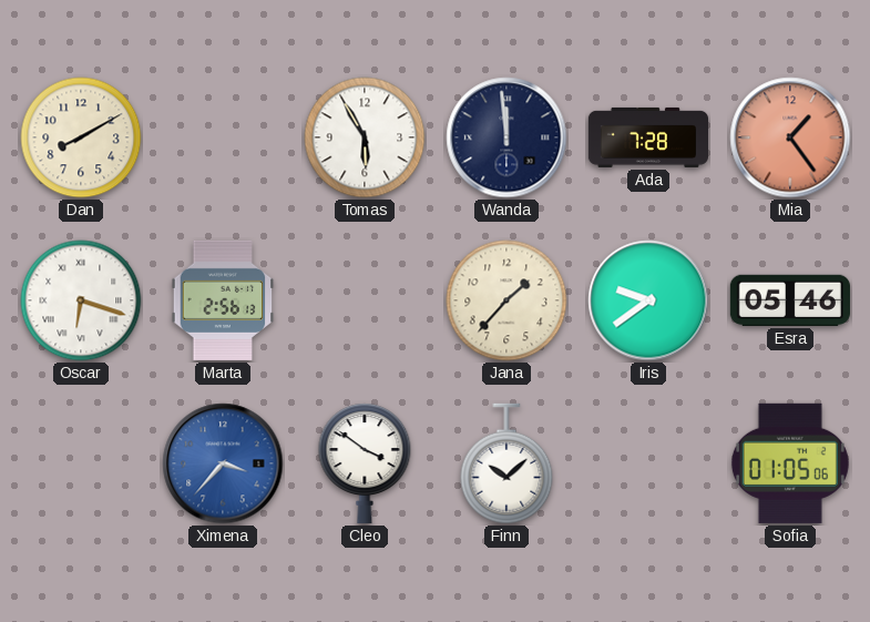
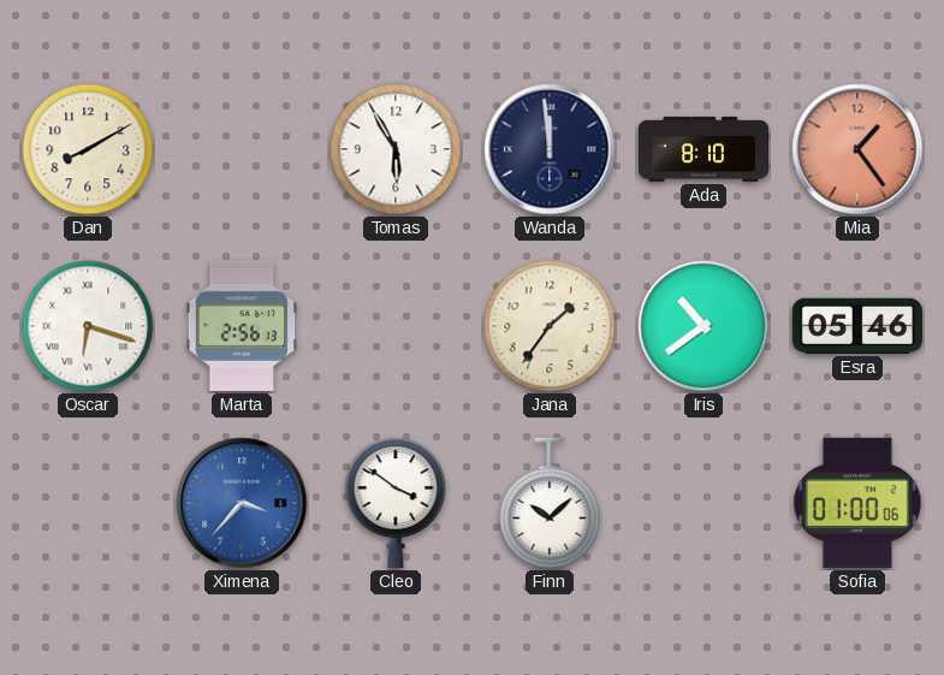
Ada: 7:28 -> 8:10
Jana: 1:37 -> 1:36
Iris: 9:39 -> 10:39
Sofia: 01:05 -> 01:00
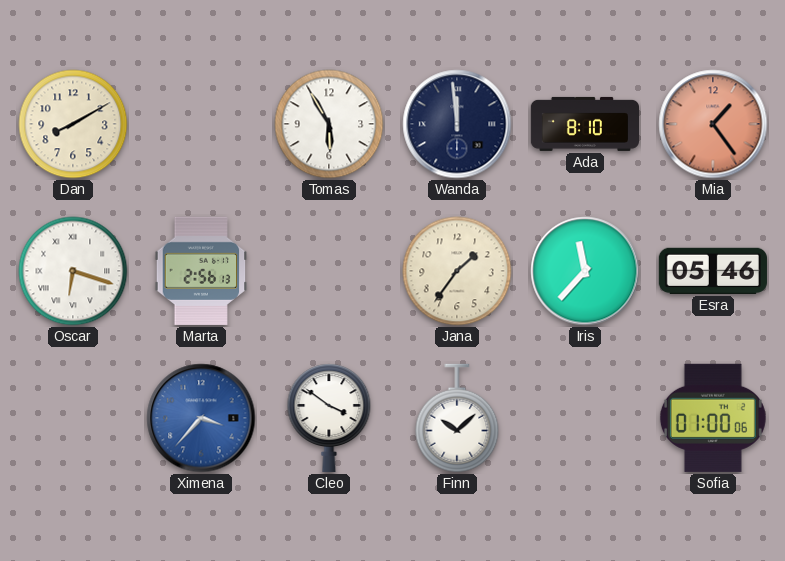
Iris: 10:39 -> 11:37
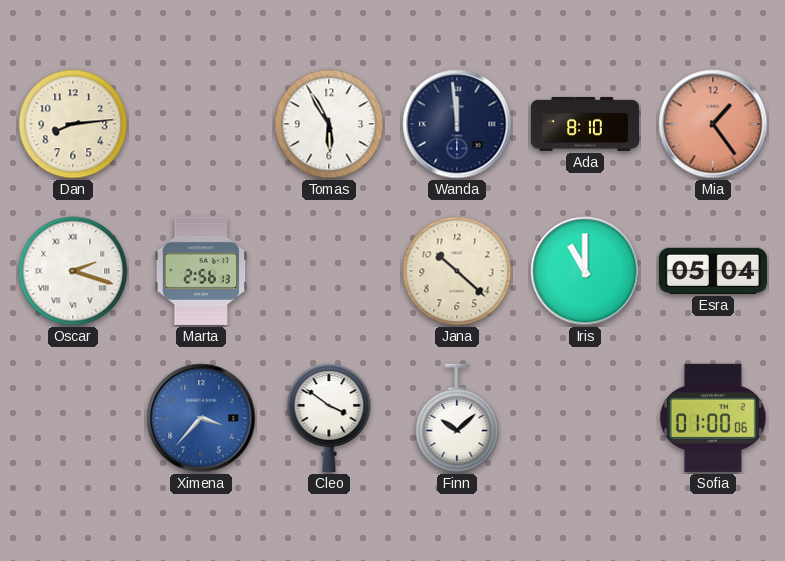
Dan: 8:10 -> 8:14
Oscar: 6:18 -> 2:18
Jana: 1:36 -> 10:22
Iris: 11:37 -> 11:00
Esra: 05:46 -> 05:04
